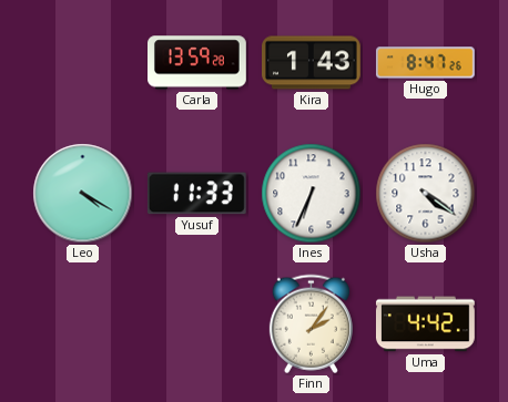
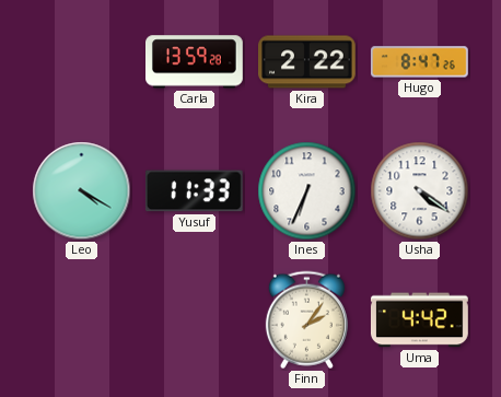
Kira: 1:43 -> 2:22
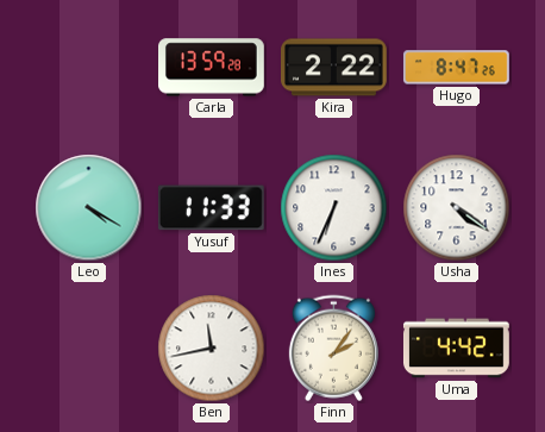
Ben: none -> 11:43
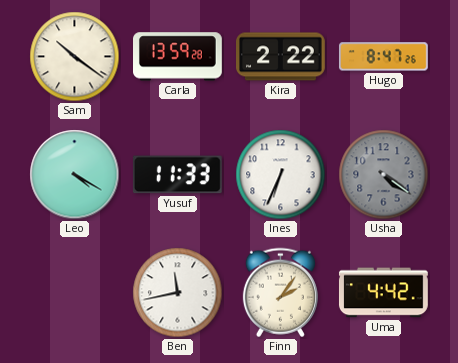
Sam: none -> 10:21
Usha dial: white -> grey
